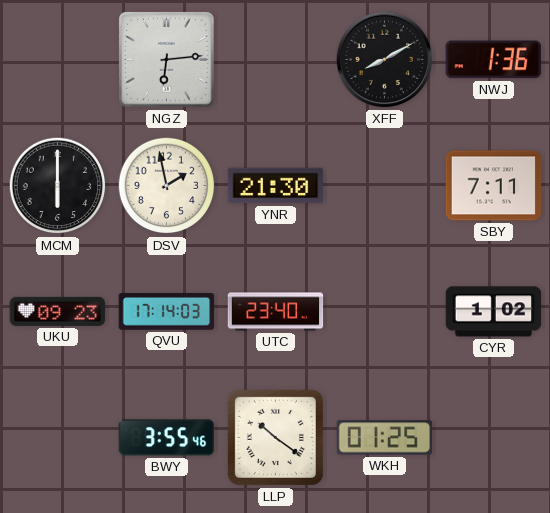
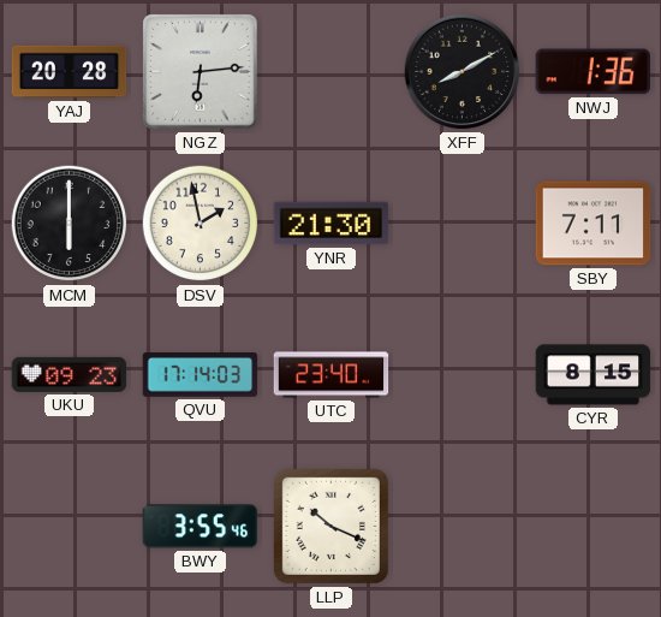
YAJ: none -> 20:28
CYR: 1:02 -> 8:15
LLP: 10:21 -> 10:19
WKH: 01:25 -> none
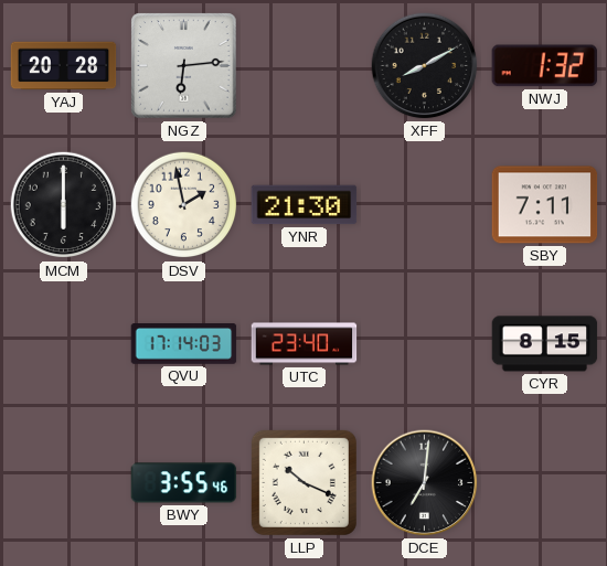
NWJ: 1:36 -> 1:32
UKU: 09:23 -> none
DCE: none -> 7:01
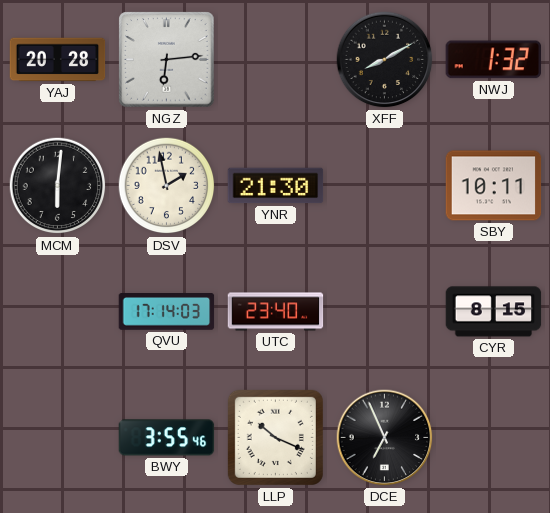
MCM: 6:00 -> 6:01
SBY: 7:11 -> 10:11
DCE: 7:01 -> 6:56
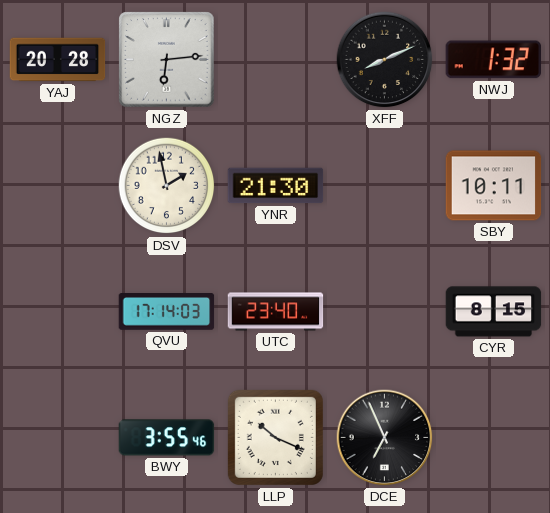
XFF: 8:10 -> 8:11
MCM: 6:01 -> none
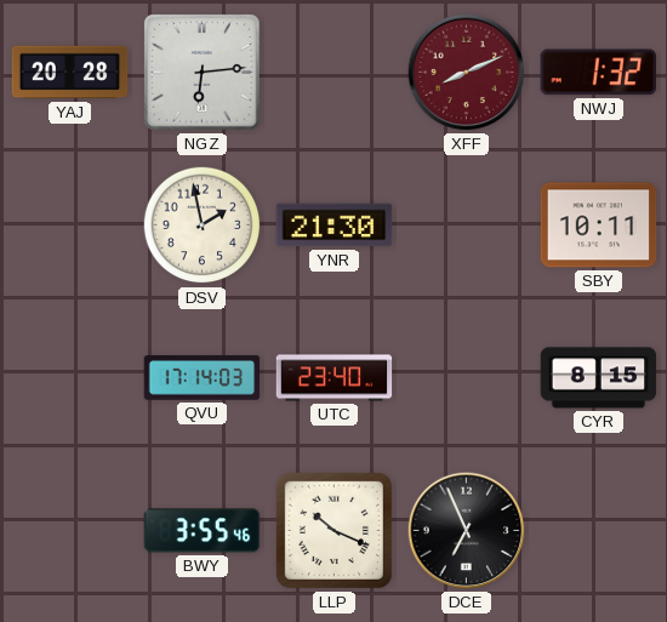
XFF dial: black -> burgundy
